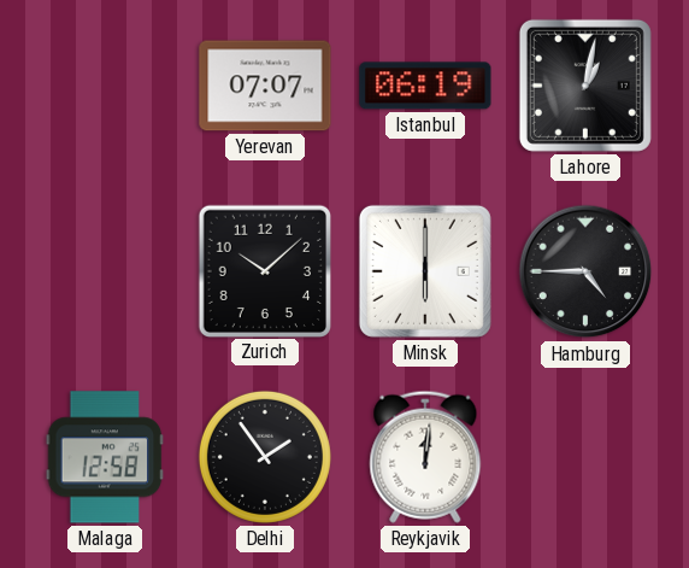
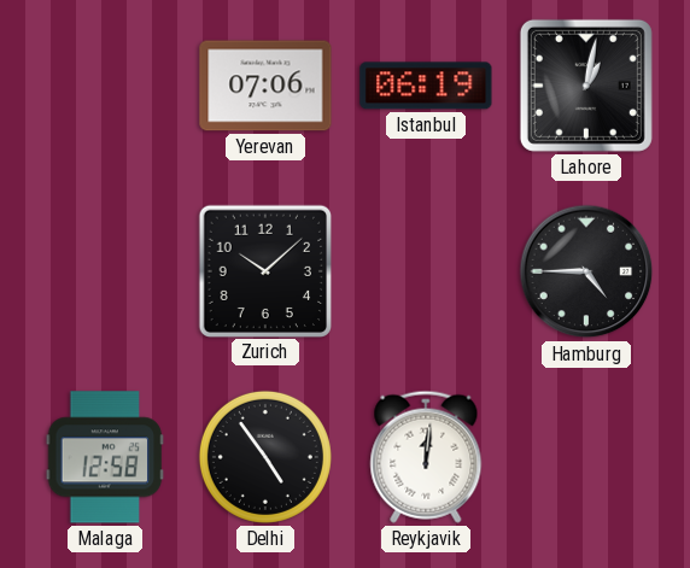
Yerevan: 07:07 -> 07:06
Minsk: 6:00 -> none
Delhi: 1:54 -> 4:54
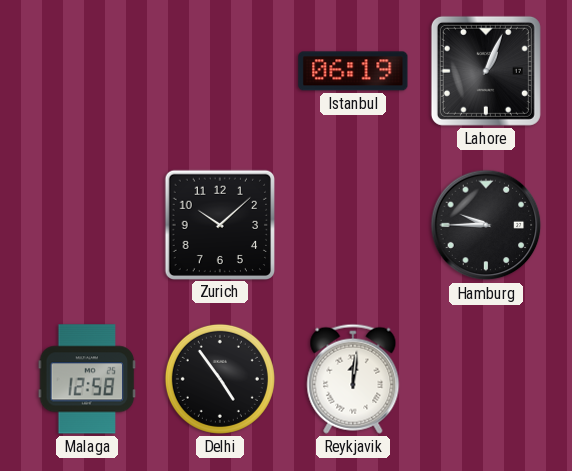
Yerevan: 07:06 -> none
Lahore: 1:02 -> 1:04
Hamburg: 4:45 -> 9:45
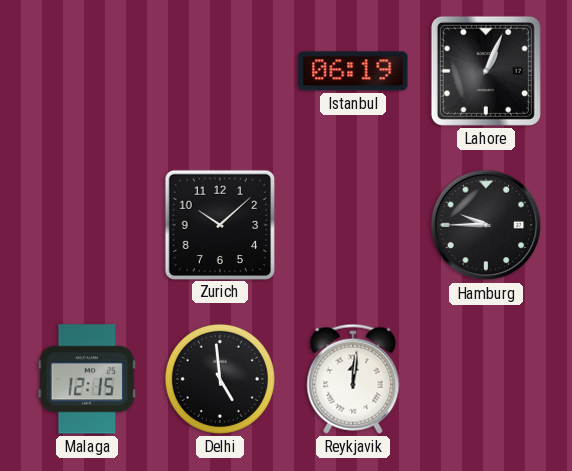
Malaga: 12:58 -> 12:15
Delhi: 4:54 -> 4:59
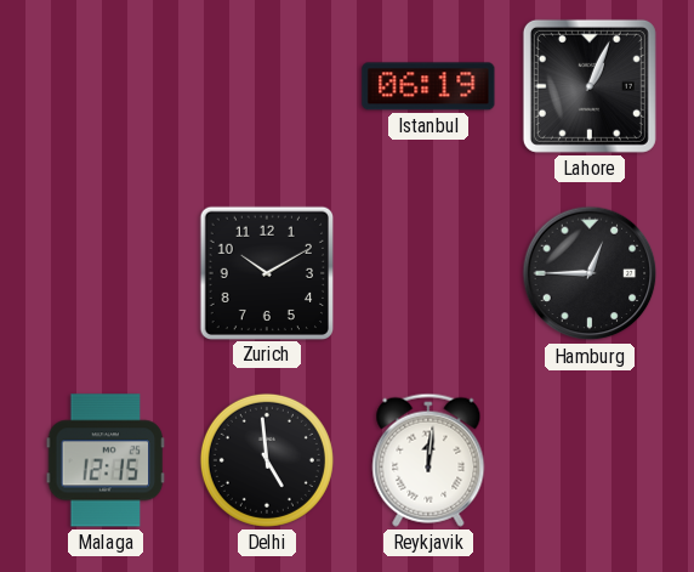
Zurich: 10:08 -> 10:10
Hamburg: 9:45 -> 12:45
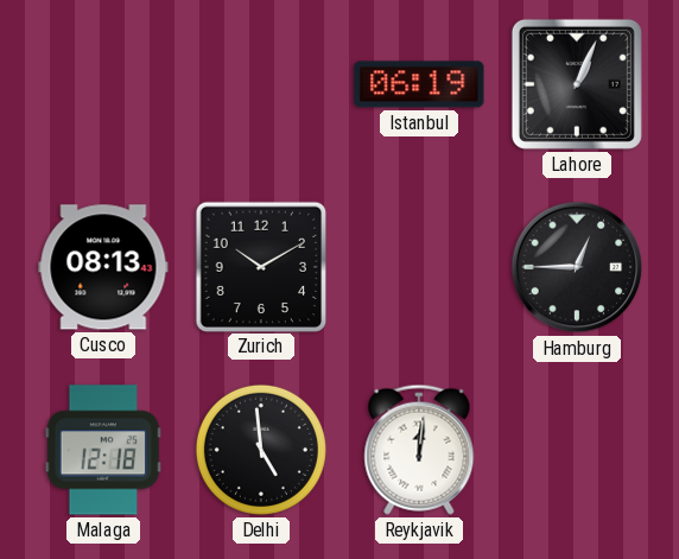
Cusco: none -> 08:13
Malaga: 12:15 -> 12:18
